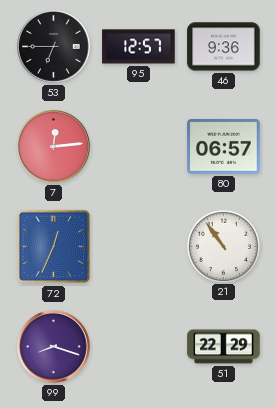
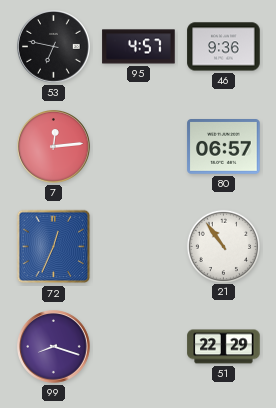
53: 6:45 -> 6:47
95: 12:57 -> 4:57
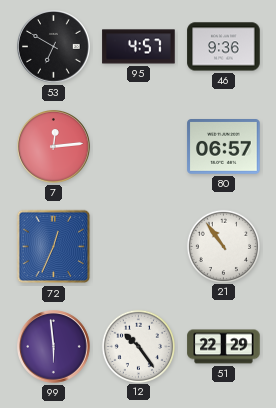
53: 6:47 -> 6:50
99: 8:18 -> 5:59
12: none -> 10:24
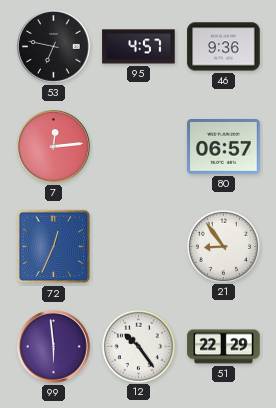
53: 6:50 -> 6:47
21: 10:54 -> 8:54
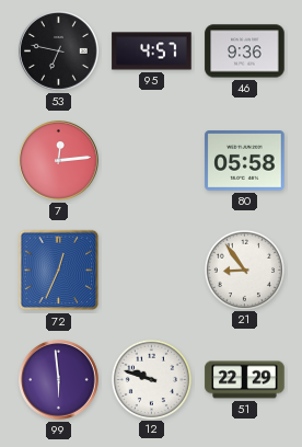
80: 06:57 -> 05:58
12: 10:24 -> 9:48
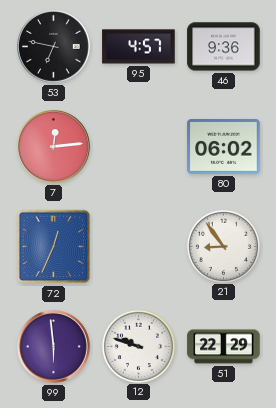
80: 05:58 -> 06:02
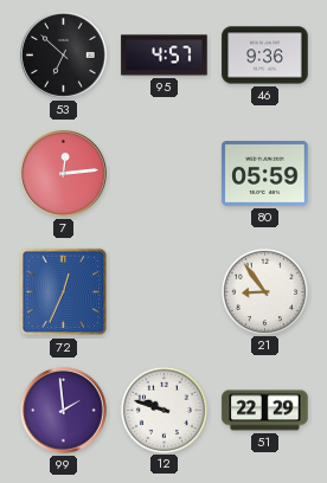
53: 6:47 -> 6:52
80: 06:02 -> 05:59
99: 5:59 -> 1:59
